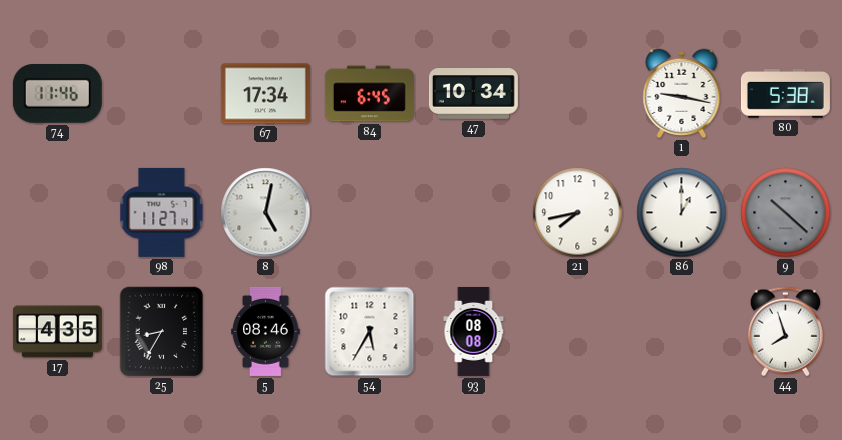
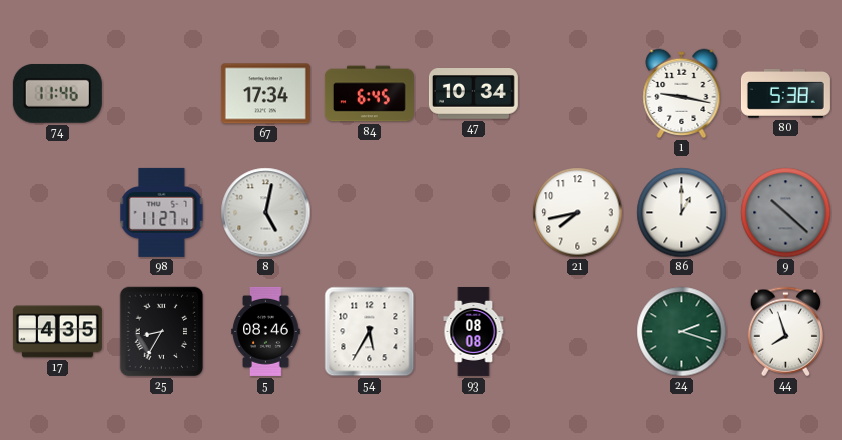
24: none -> 2:18
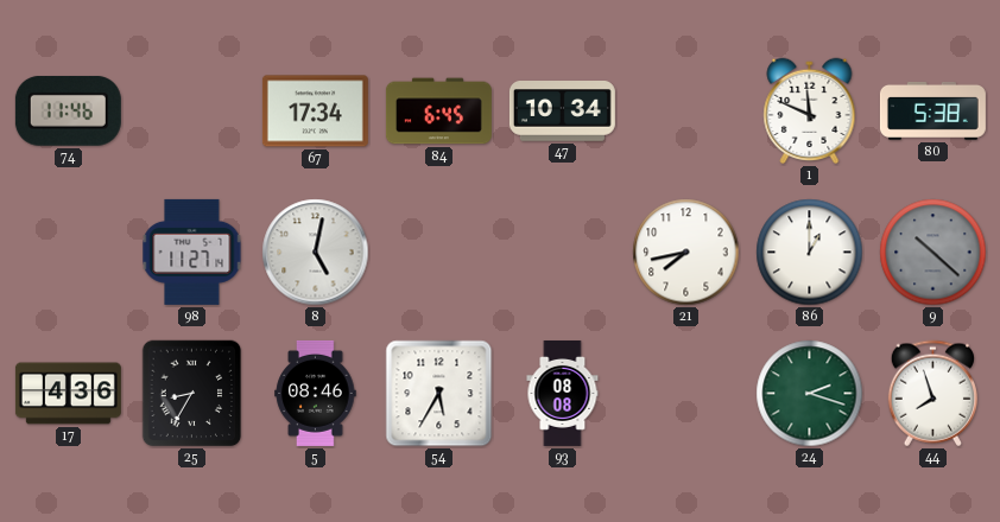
1: 9:17 -> 11:49
17: 4:35 -> 4:36
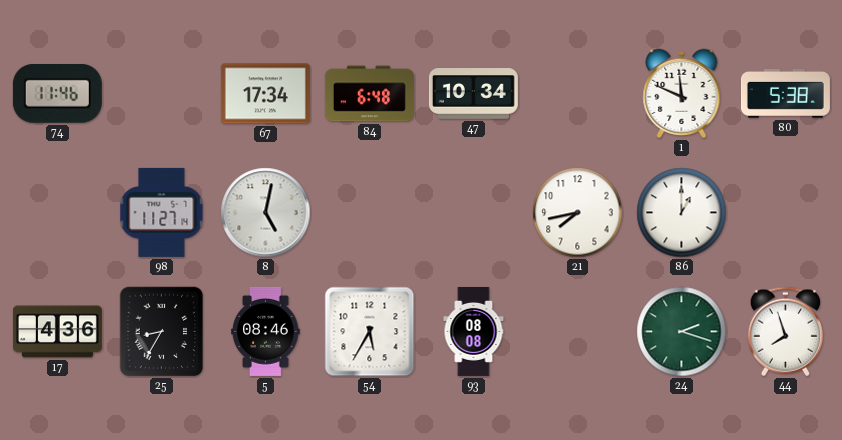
84: 6:45 -> 6:48
9: 10:22 -> none
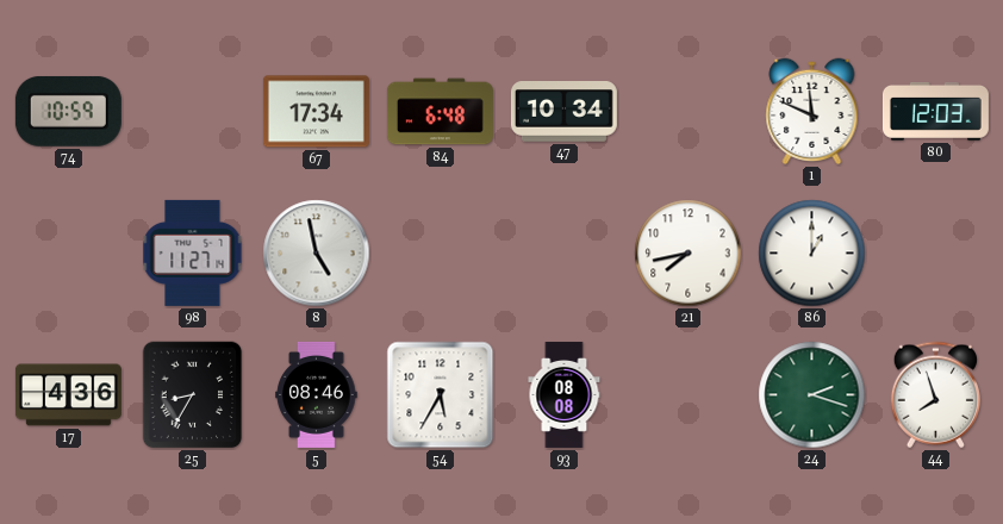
74: 11:46 -> 10:59
80: 5:38 -> 12:03
8: 5:02 -> 4:58
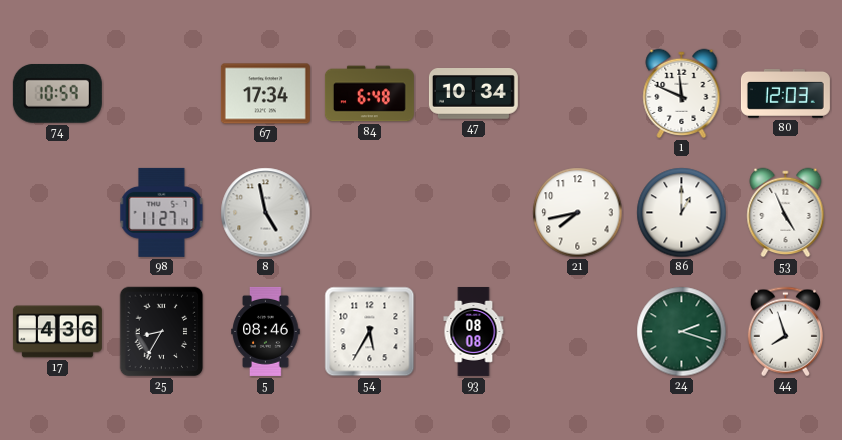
53: none -> 4:56
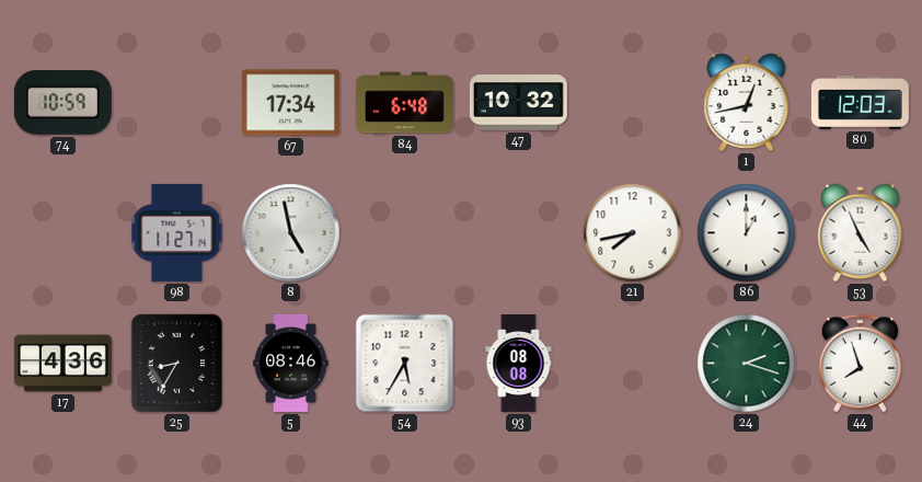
47: 10:34 -> 10:32
1: 11:49 -> 12:43
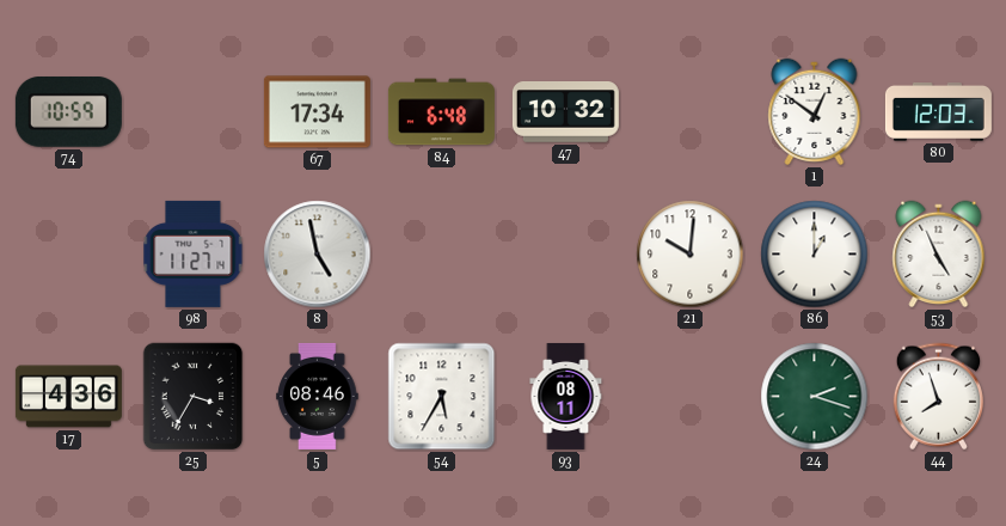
1: 12:43 -> 12:51
21: 7:43 -> 10:01
25: 8:35 -> 3:35
93: 08:08 -> 08:11
